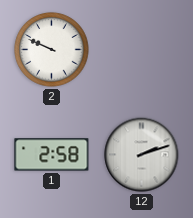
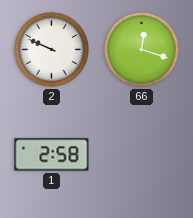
66: none -> 12:18
12: 2:12 -> none
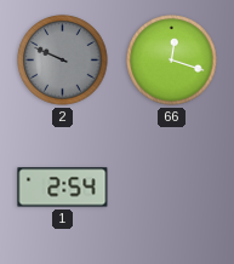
2 dial: white -> grey
1: 2:58 -> 2:54
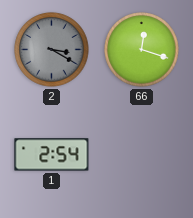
2: 9:49 -> 3:20
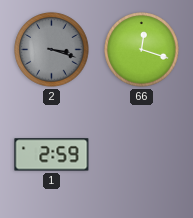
2: 3:20 -> 3:18
1: 2:54 -> 2:59
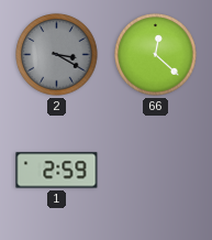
2: 3:18 -> 3:20
66: 12:18 -> 12:22
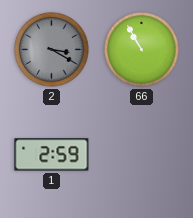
66: 12:22 -> 10:55
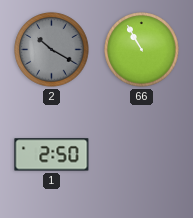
2: 3:20 -> 10:20
1: 2:59 -> 2:50
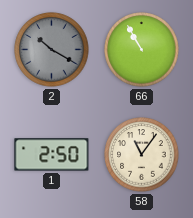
58: none -> 11:06
